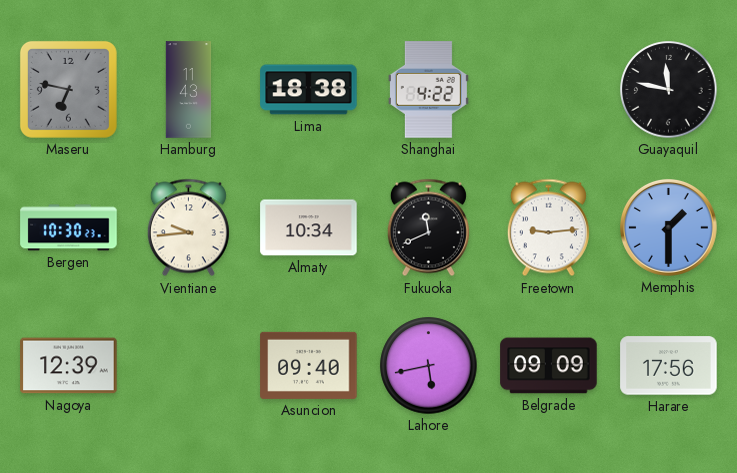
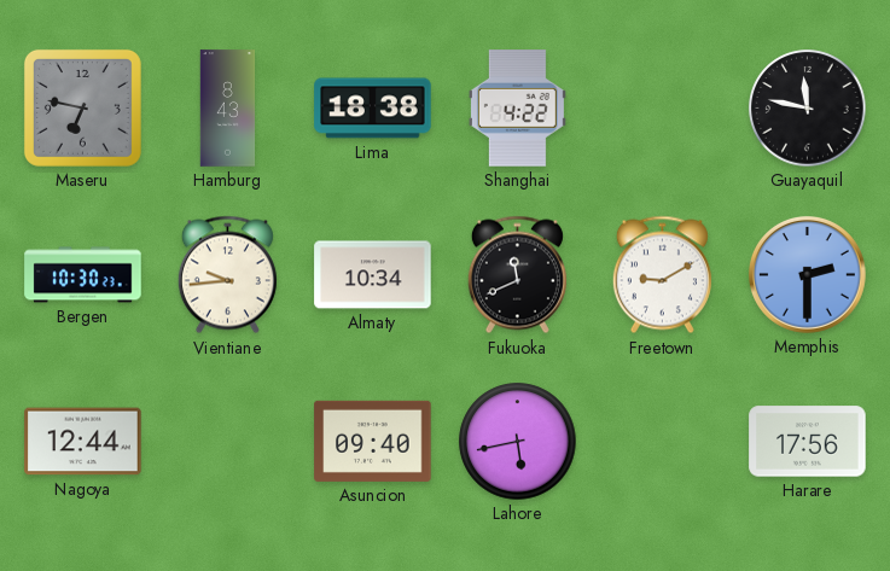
Hamburg: 11:43 -> 8:43
Freetown: 9:14 -> 9:10
Memphis: 1:30 -> 2:30
Nagoya: 12:39 -> 12:44
Belgrade: 09:09 -> none
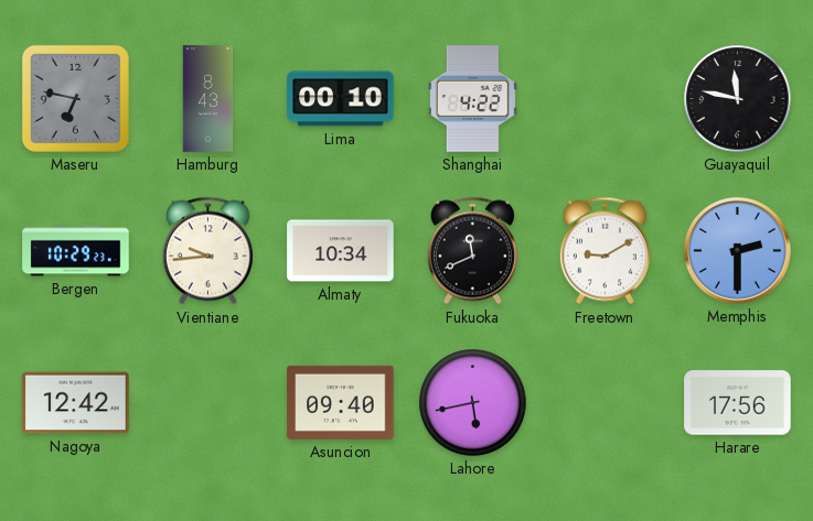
Lima: 18:38 -> 00:10
Bergen: 10:30 -> 10:29
Nagoya: 12:44 -> 12:42
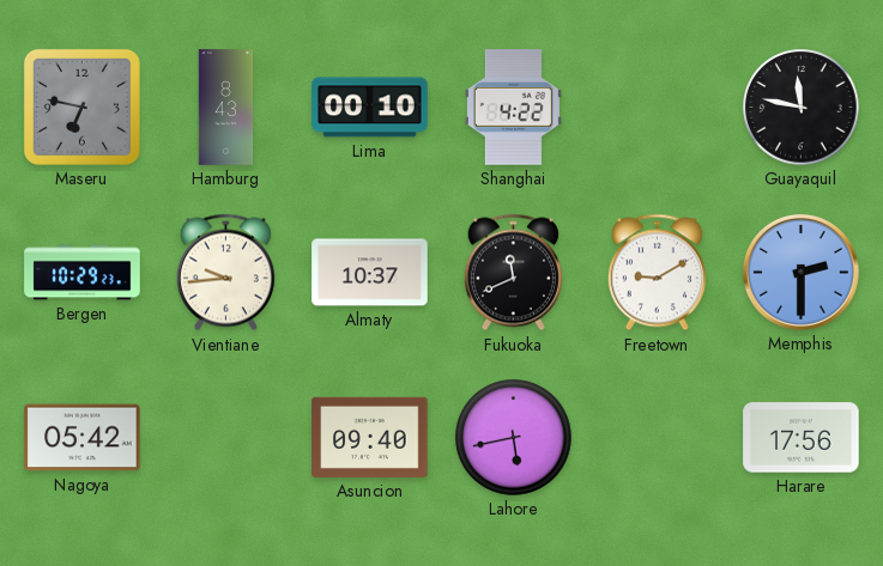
Almaty: 10:34 -> 10:37
Nagoya: 12:42 -> 05:42
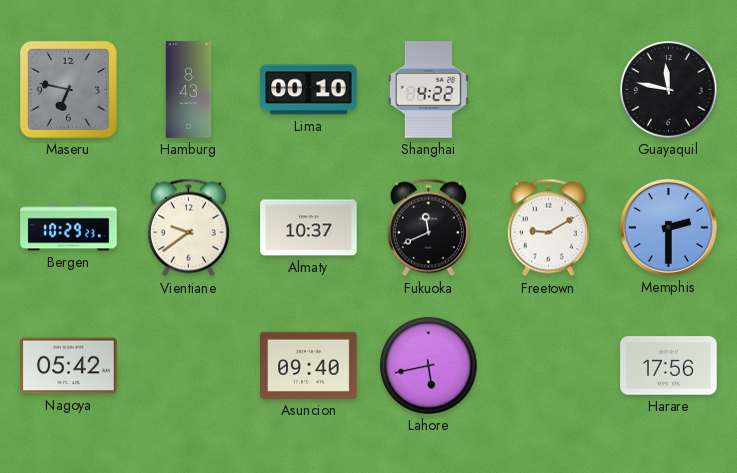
Vientiane: 9:44 -> 9:39
